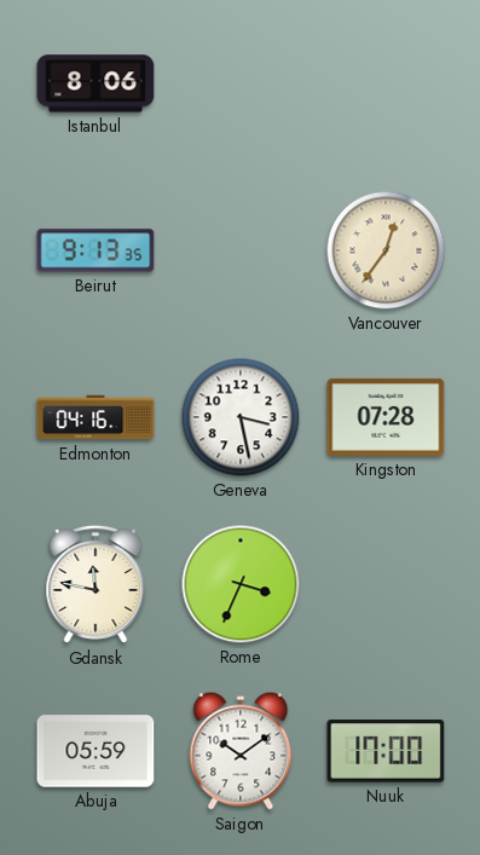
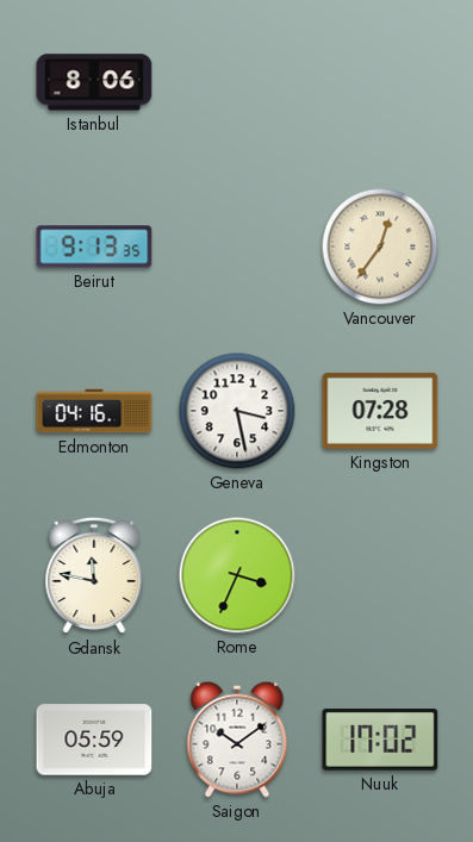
Nuuk: 17:00 -> 17:02
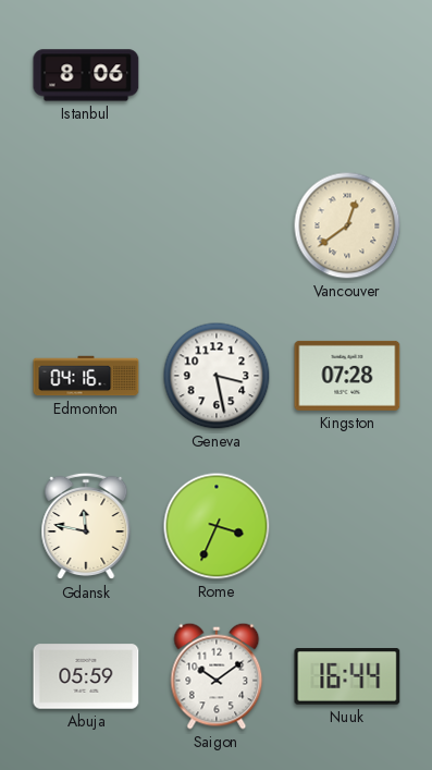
Beirut: 9:13 -> none
Vancouver: 12:36 -> 12:39
Nuuk: 17:02 -> 16:44
